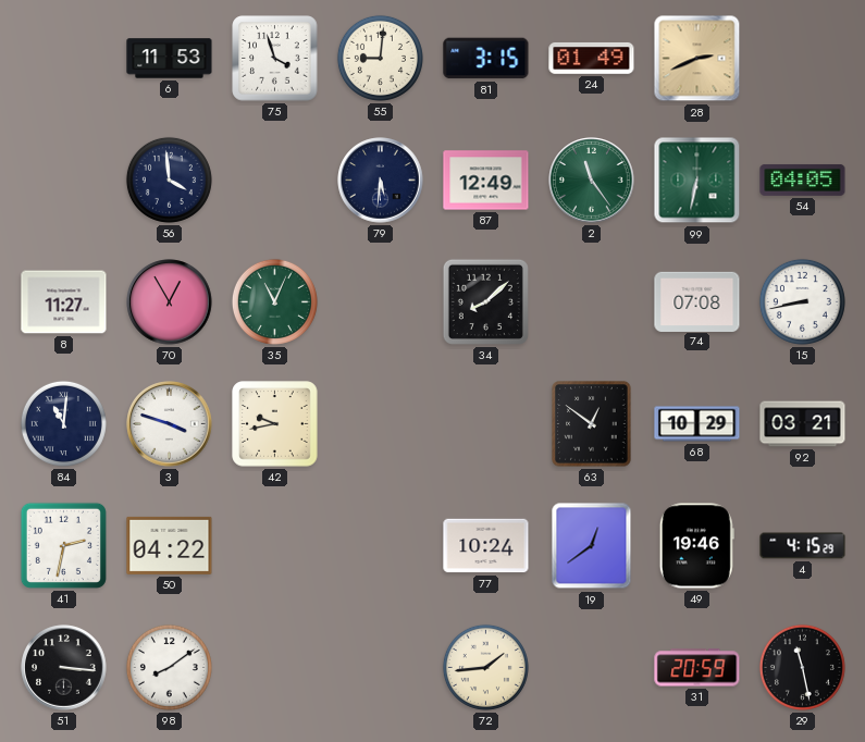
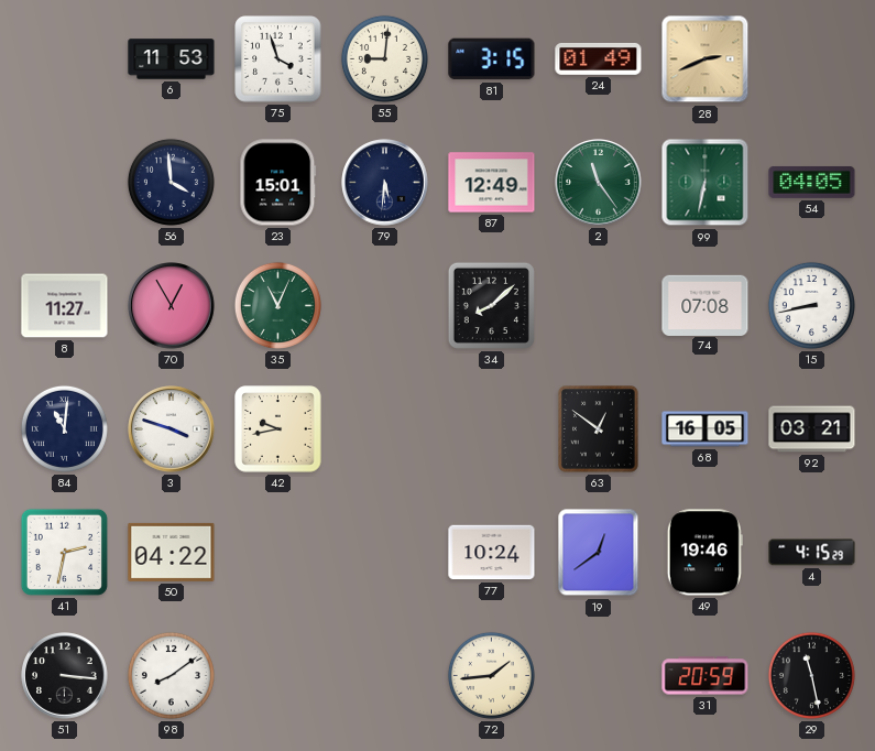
23: none -> 15:01
68: 10:29 -> 16:05
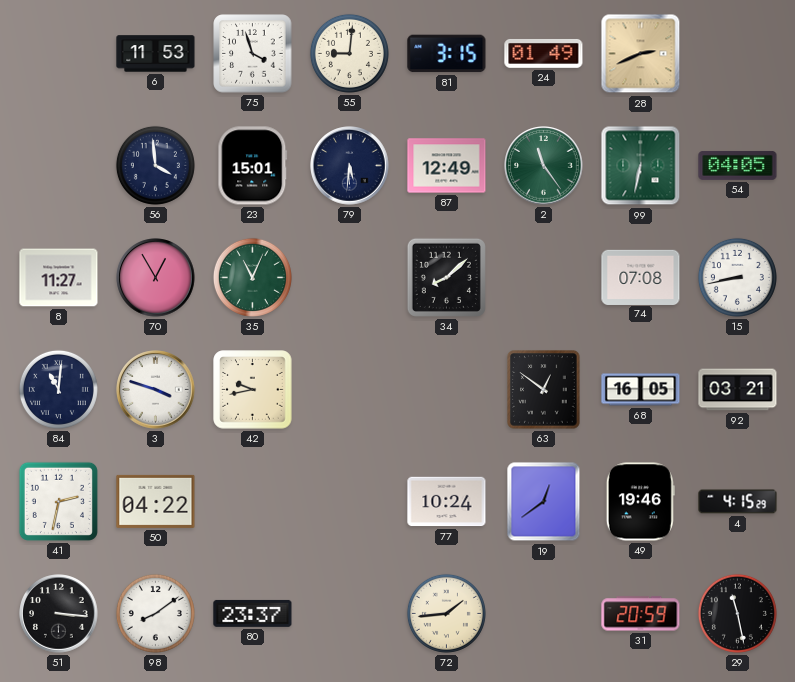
80: none -> 23:37
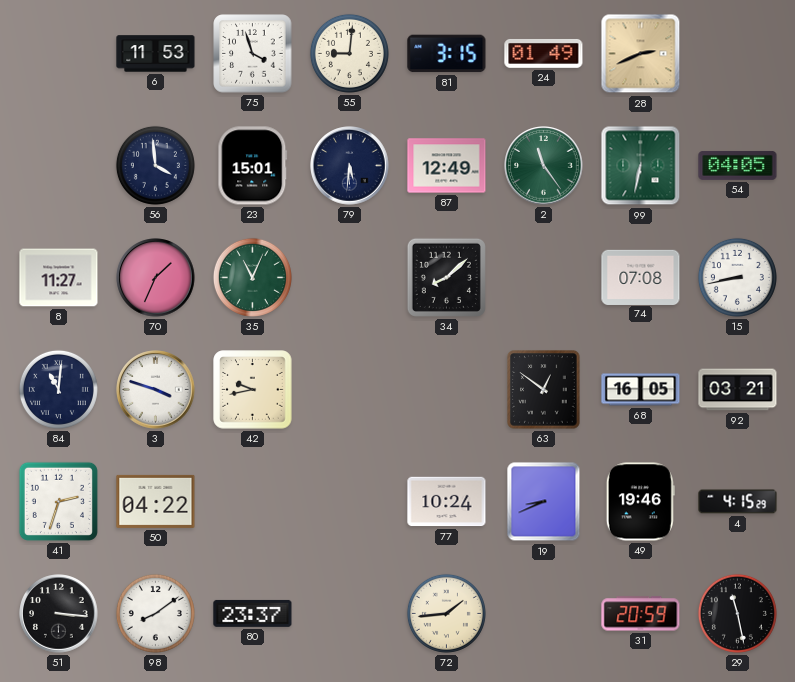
70: 12:55 -> 1:34
41: 2:32 -> 2:33
19: 12:39 -> 8:41
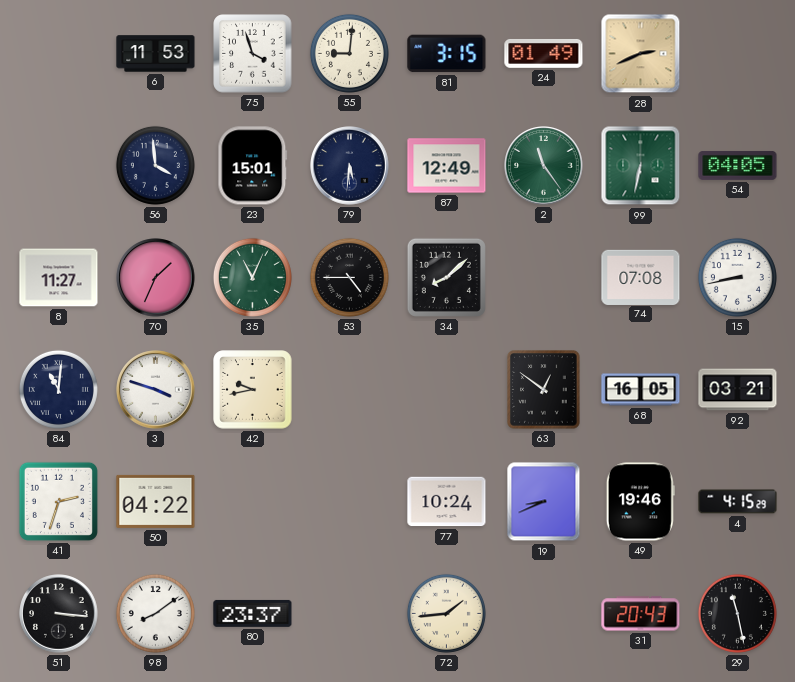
53: none -> 4:45
31: 20:59 -> 20:43
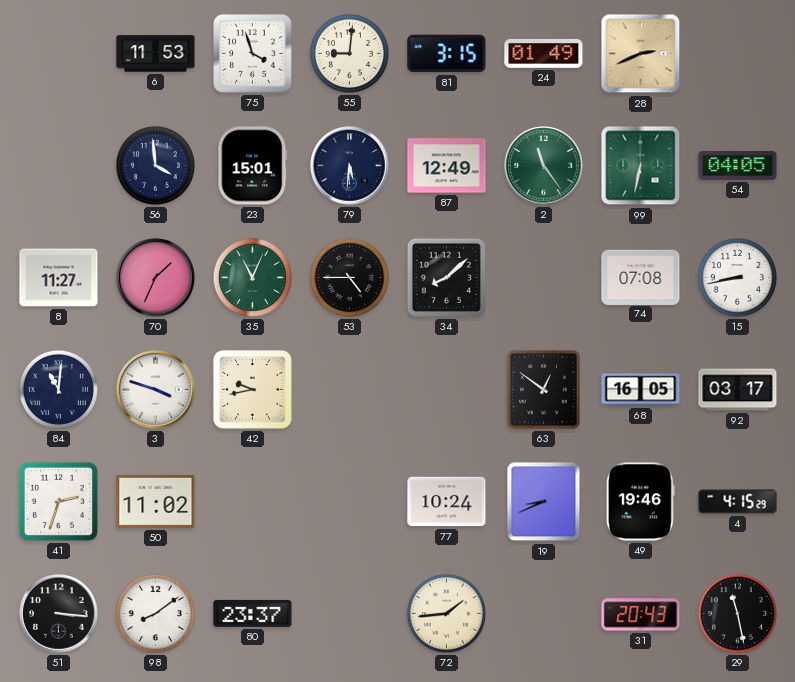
92: 03:21 -> 03:17
50: 04:22 -> 11:02
